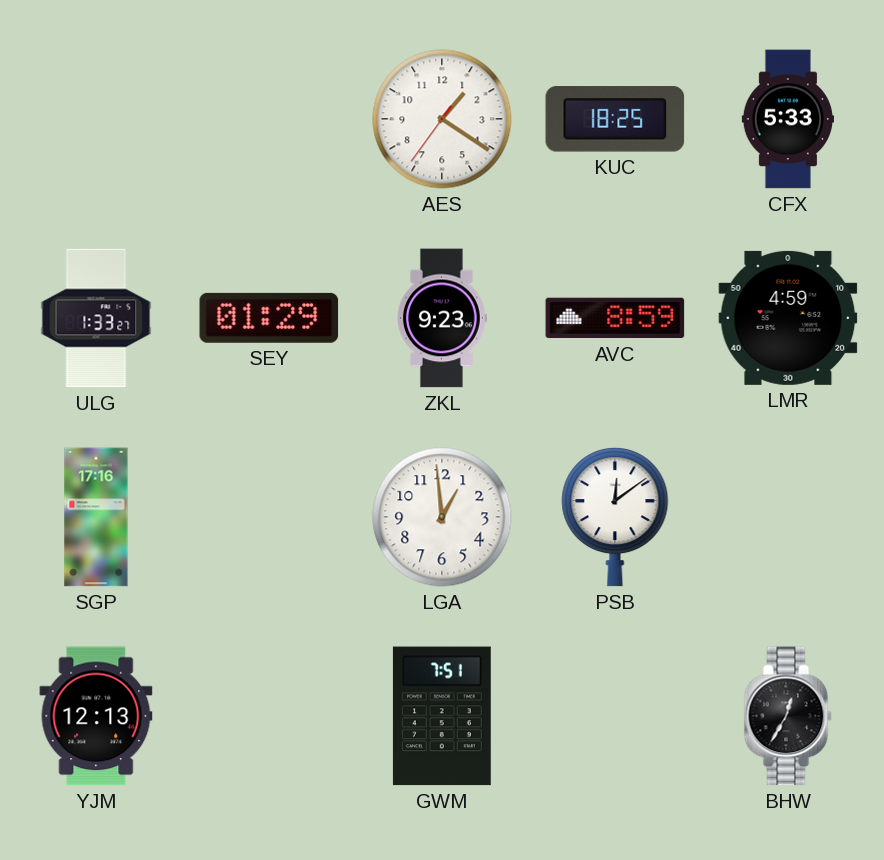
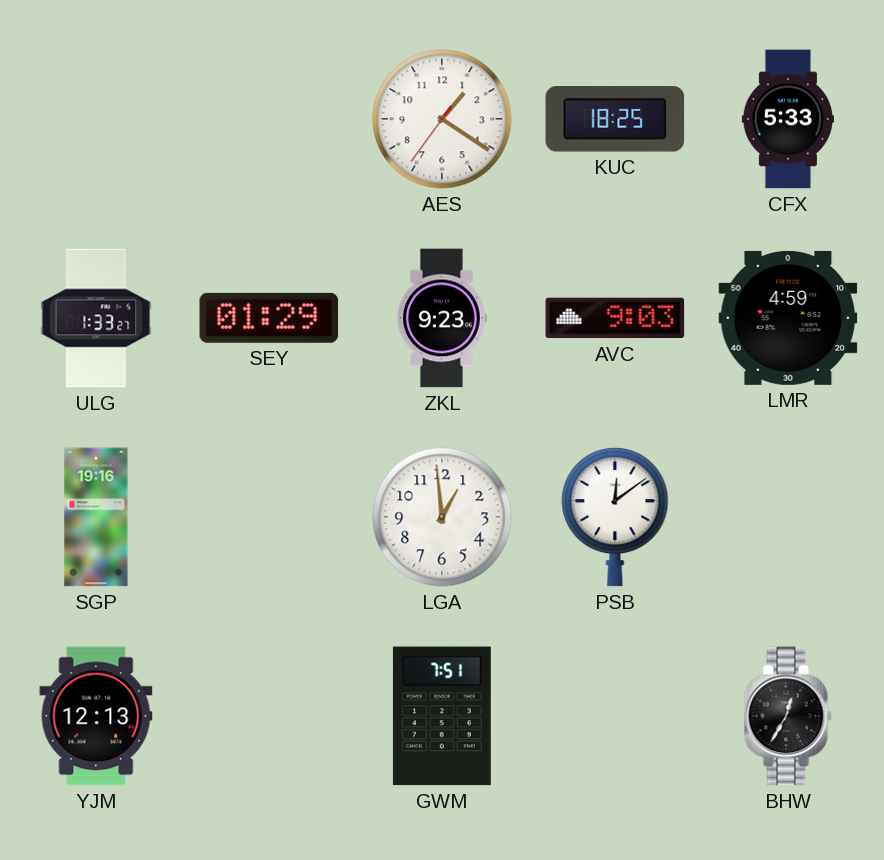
AVC: 8:59 -> 9:03
SGP: 17:16 -> 19:16
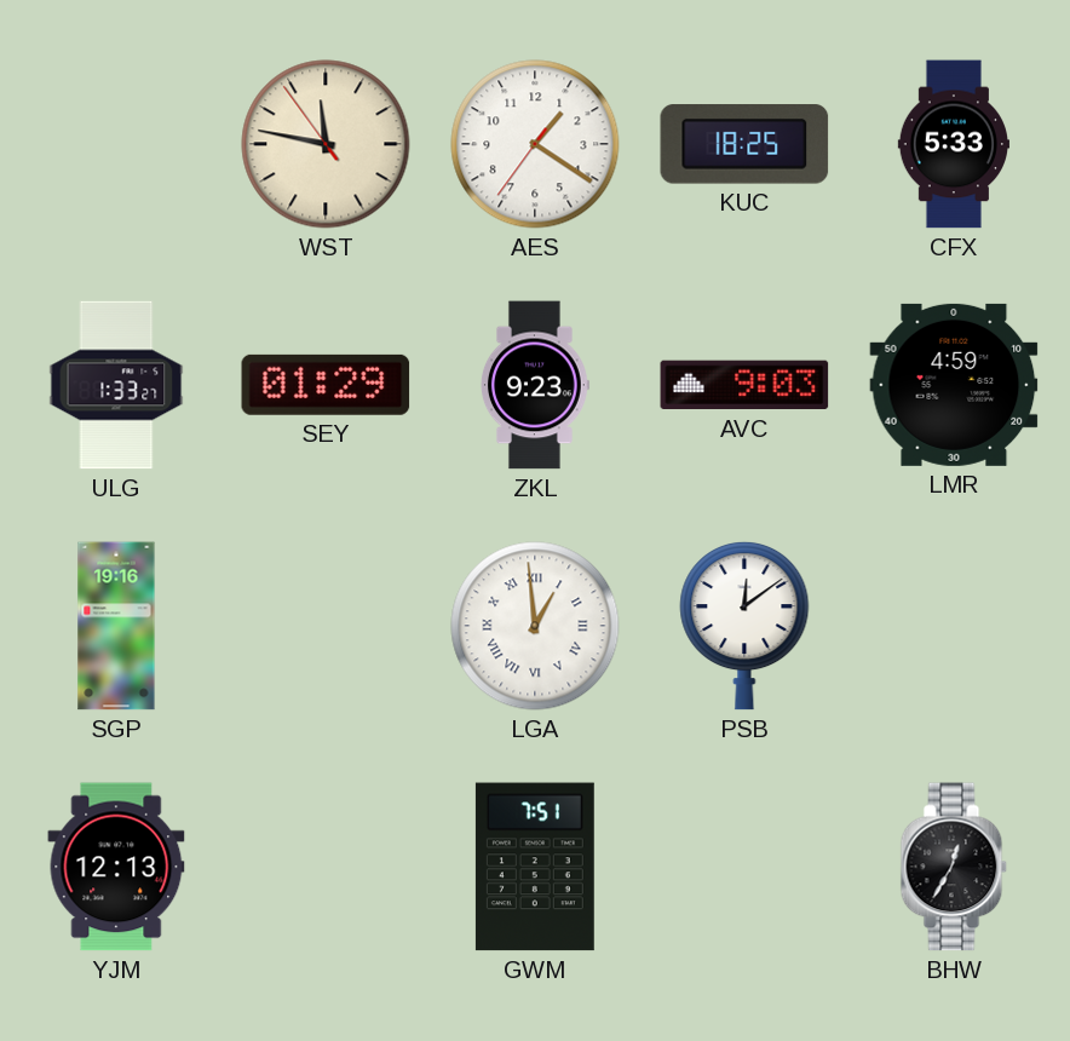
WST: none -> 11:46
LGA numerals: Arabic -> Roman
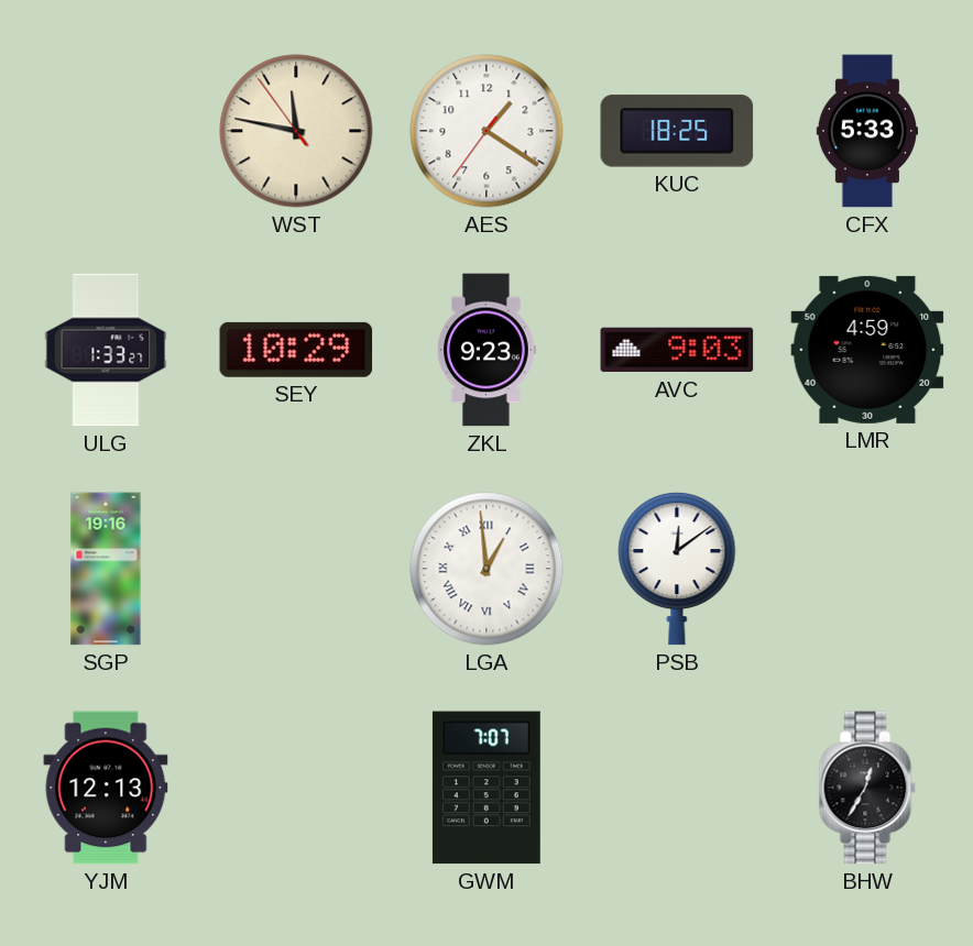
SEY: 01:29 -> 10:29
GWM: 7:51 -> 7:07
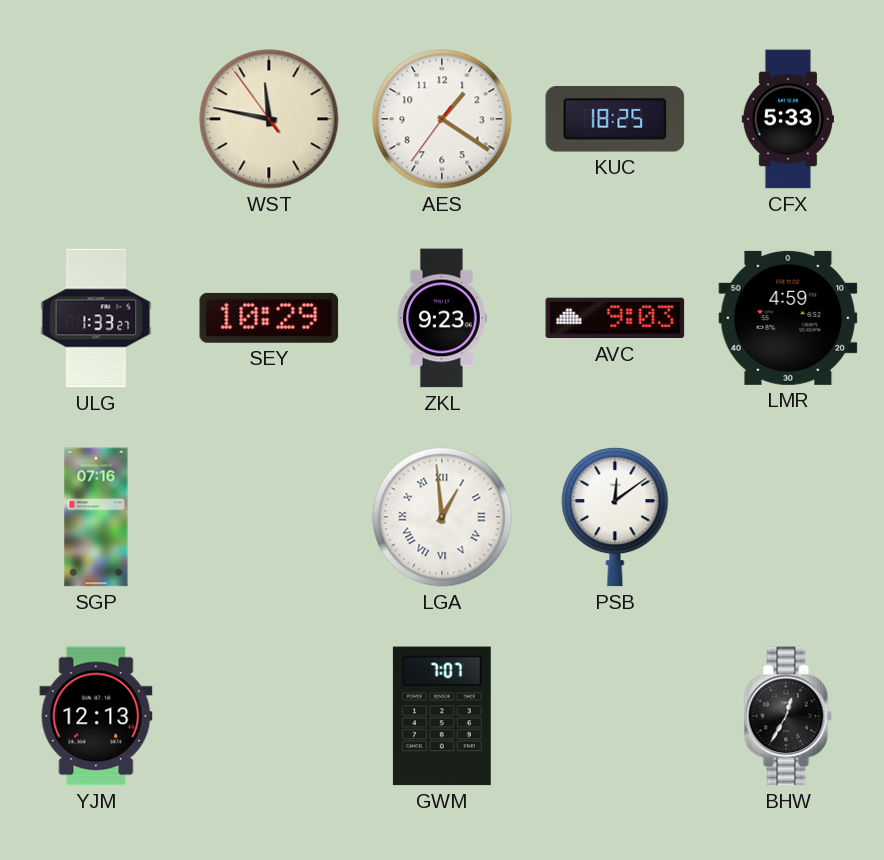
SGP: 19:16 -> 07:16
